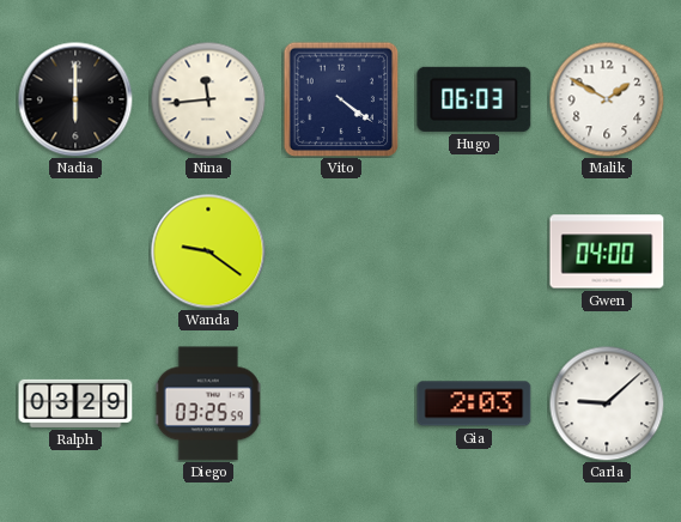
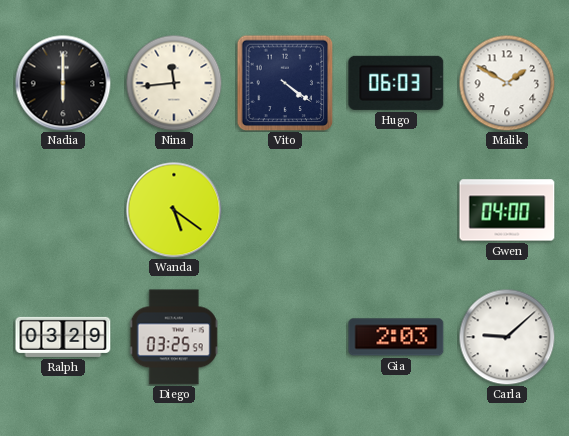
Wanda: 9:21 -> 5:21
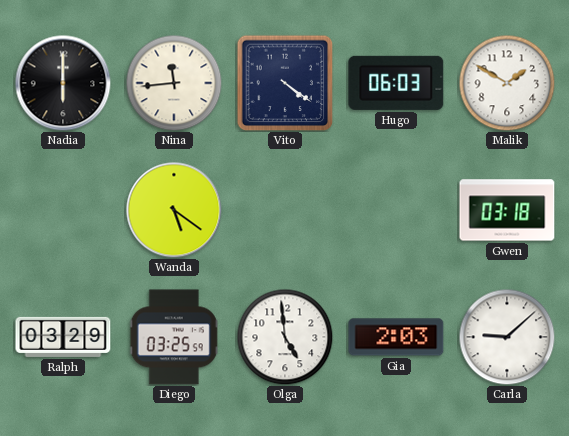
Gwen: 04:00 -> 03:18
Olga: none -> 4:59
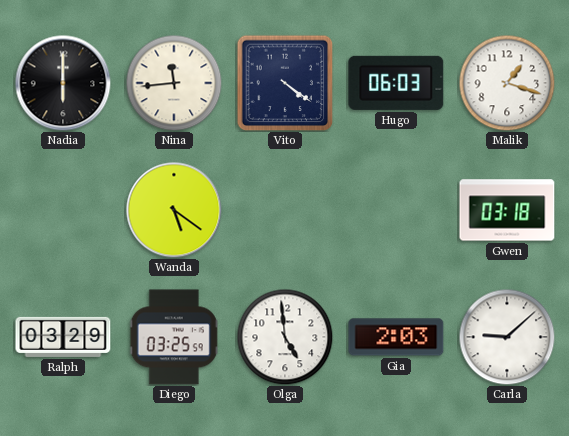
Malik: 1:50 -> 1:18
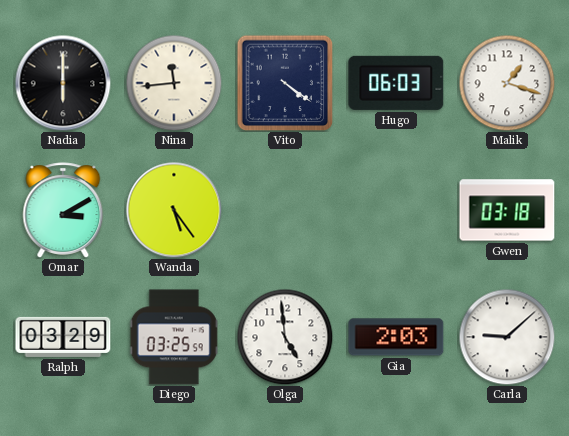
Omar: none -> 3:10
Wanda: 5:21 -> 5:24
